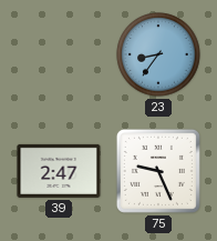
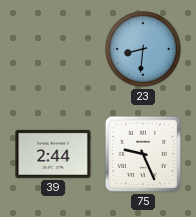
23: 8:36 -> 8:31
39: 2:47 -> 2:44
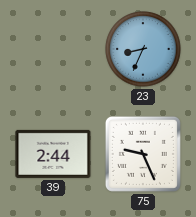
23: 8:31 -> 8:34
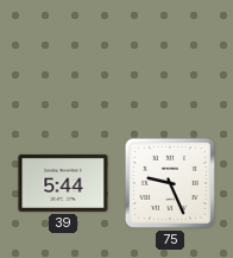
23: 8:34 -> none
39: 2:44 -> 5:44
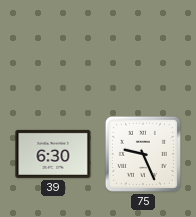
39: 5:44 -> 6:30
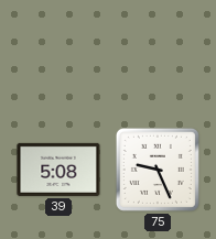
39: 6:30 -> 5:08
